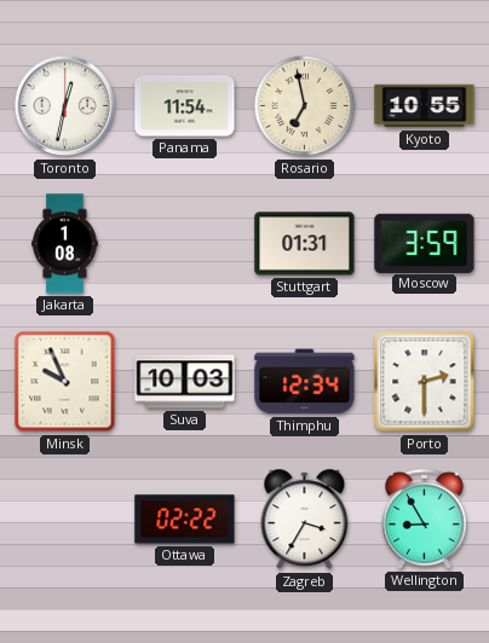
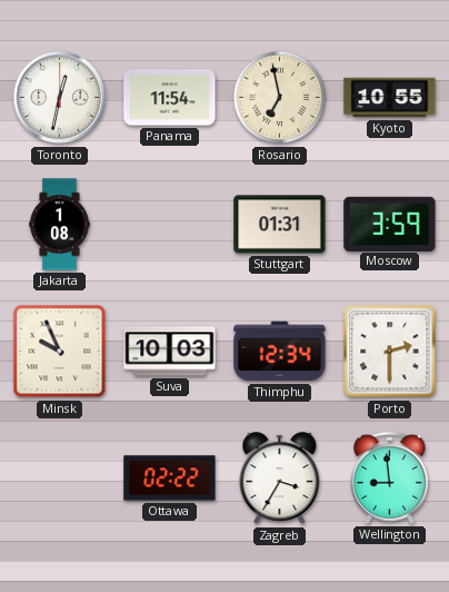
Wellington: 8:55 -> 8:59
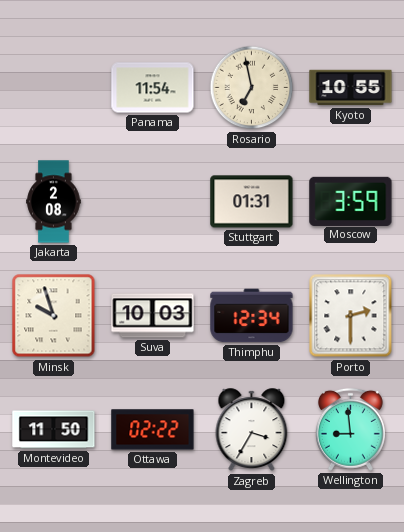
Toronto: 12:32 -> none
Jakarta: 1:08 -> 2:08
Minsk: 9:56 -> 9:57
Montevideo: none -> 11:50
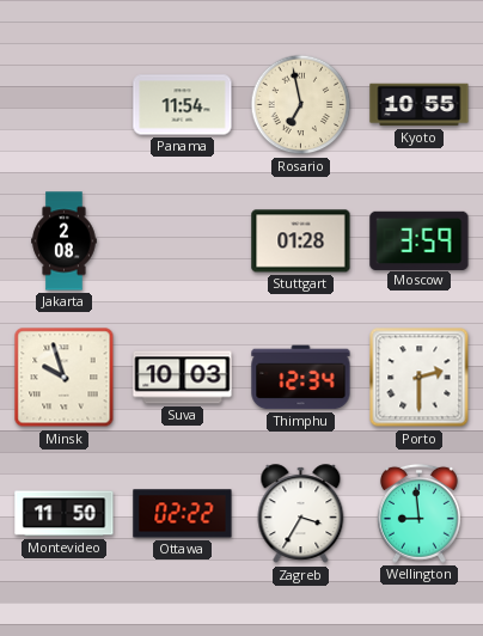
Stuttgart: 01:31 -> 01:28
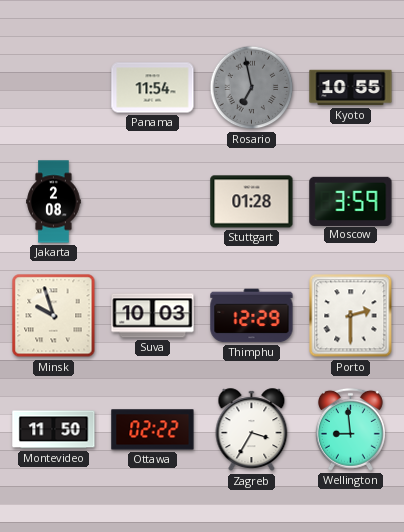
Rosario dial: cream -> grey
Thimphu: 12:34 -> 12:29
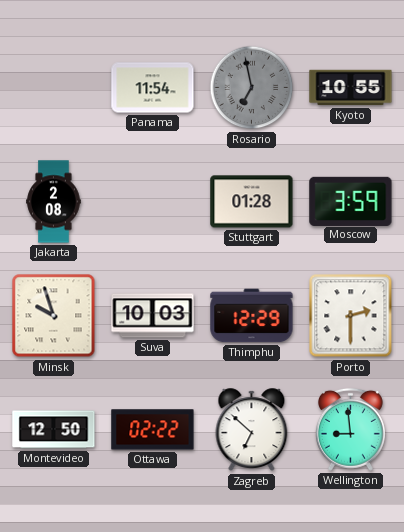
Montevideo: 11:50 -> 12:50
Zagreb: 3:35 -> 6:52
